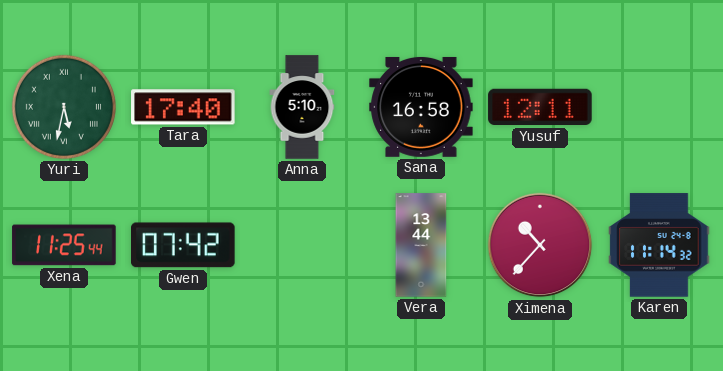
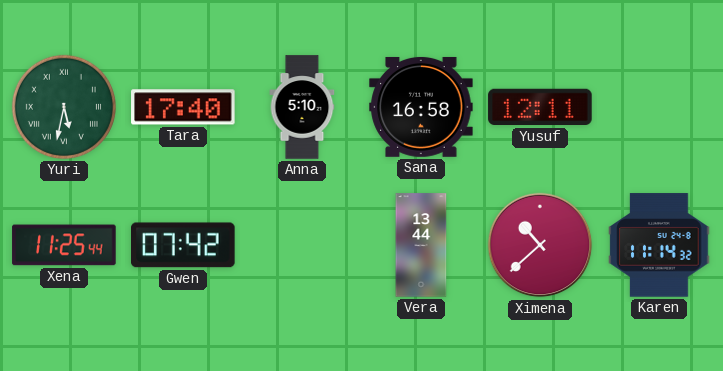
Ximena: 10:37 -> 10:38
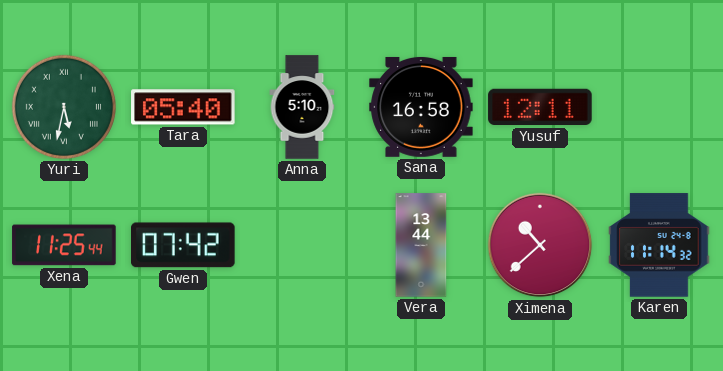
Tara: 17:40 -> 05:40
